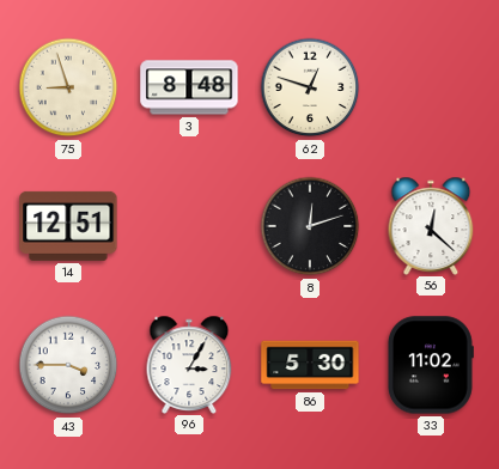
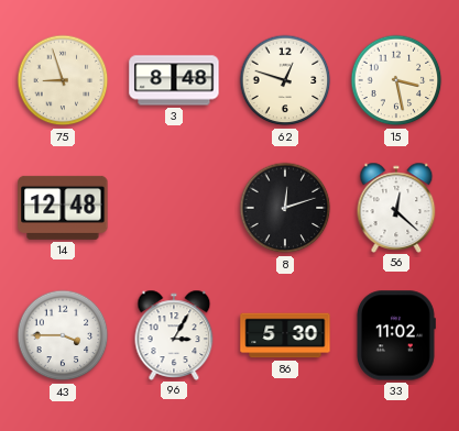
15: none -> 3:28
14: 12:51 -> 12:48
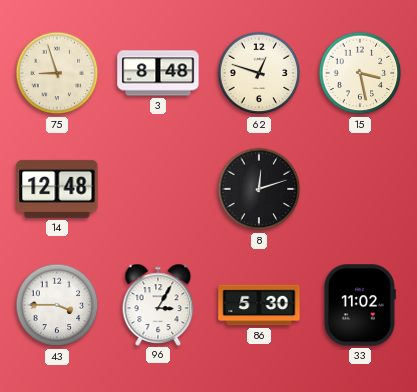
56: 12:22 -> none
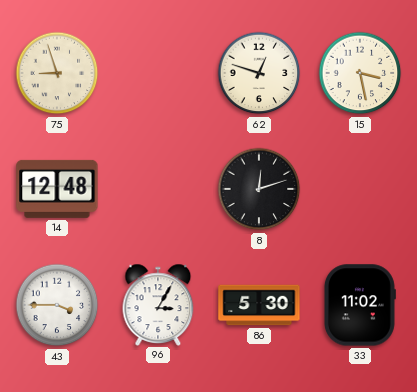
3: 8:48 -> none
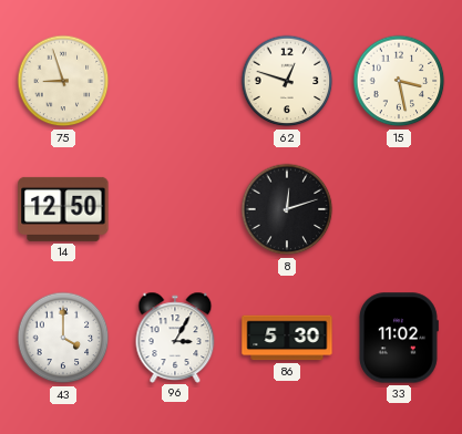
14: 12:48 -> 12:50
43: 3:45 -> 4:00
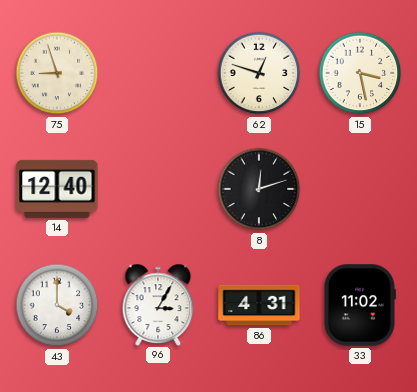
14: 12:50 -> 12:40
86: 5:30 -> 4:31
